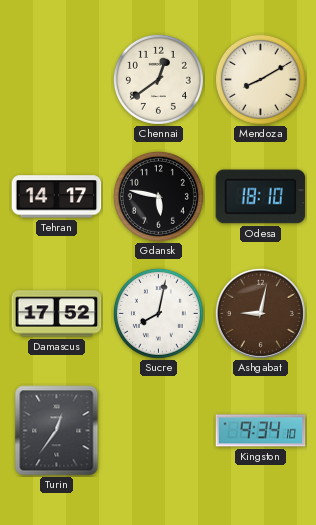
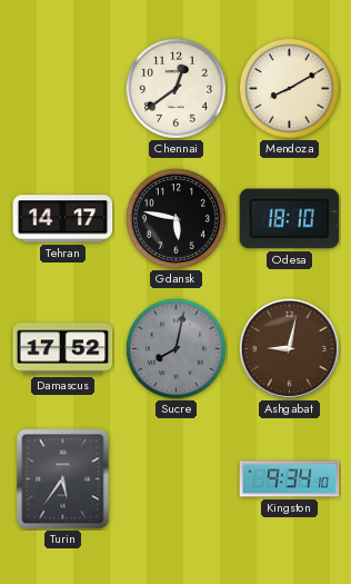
Sucre dial: white -> grey
Turin: 12:36 -> 5:36
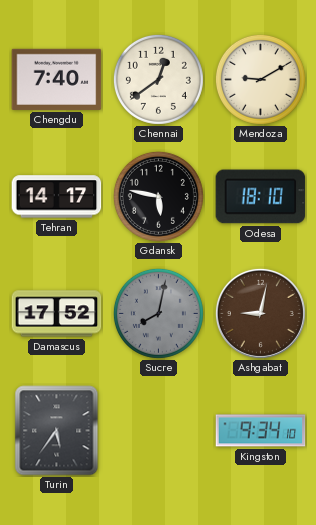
Chengdu: none -> 7:40
Mendoza: 8:10 -> 9:10
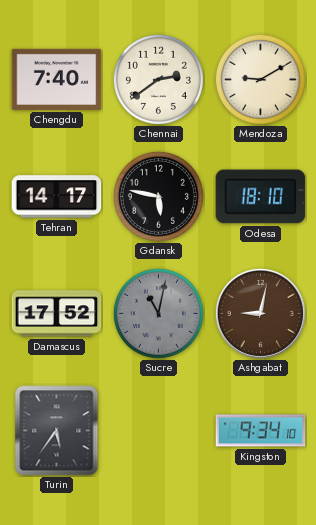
Chennai: 12:39 -> 2:39
Sucre: 8:02 -> 11:02
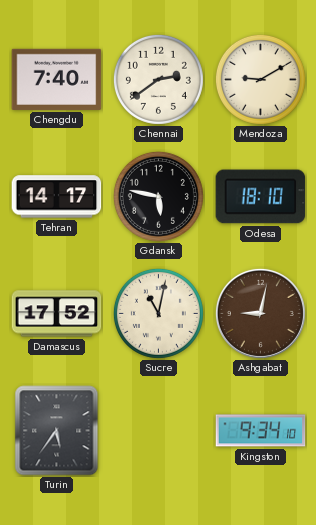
Sucre dial: grey -> cream
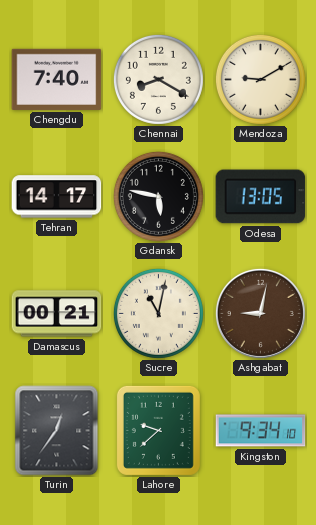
Chennai: 2:39 -> 8:20
Odesa: 18:10 -> 13:05
Damascus: 17:52 -> 00:21
Turin: 5:36 -> 12:36
Lahore: none -> 9:38
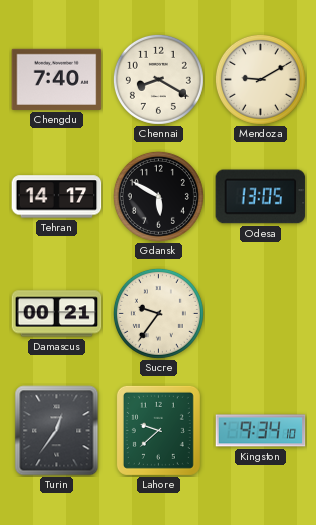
Gdansk: 5:47 -> 5:50
Sucre: 11:02 -> 9:36
Ashgabat: 9:02 -> none
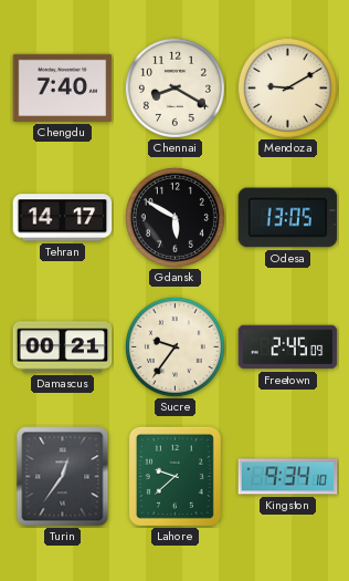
Freetown: none -> 2:45
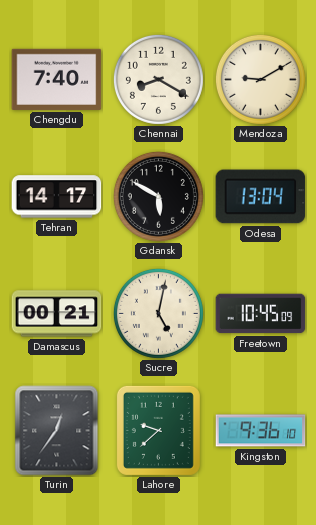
Odesa: 13:05 -> 13:04
Sucre: 9:36 -> 5:02
Freetown: 2:45 -> 10:45
Kingston: 9:34 -> 9:36
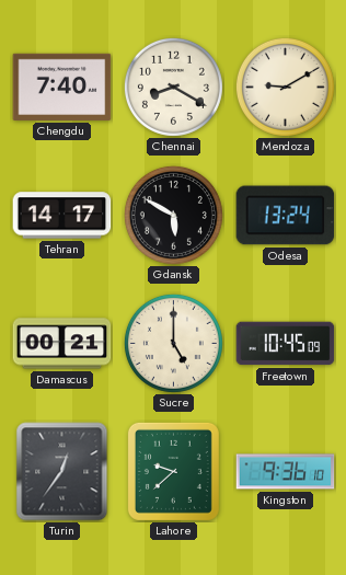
Odesa: 13:04 -> 13:24
Sucre: 5:02 -> 5:00
